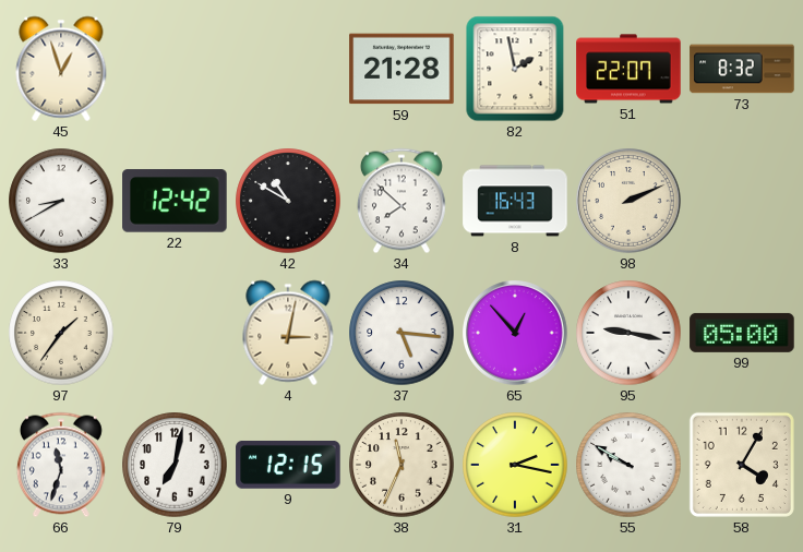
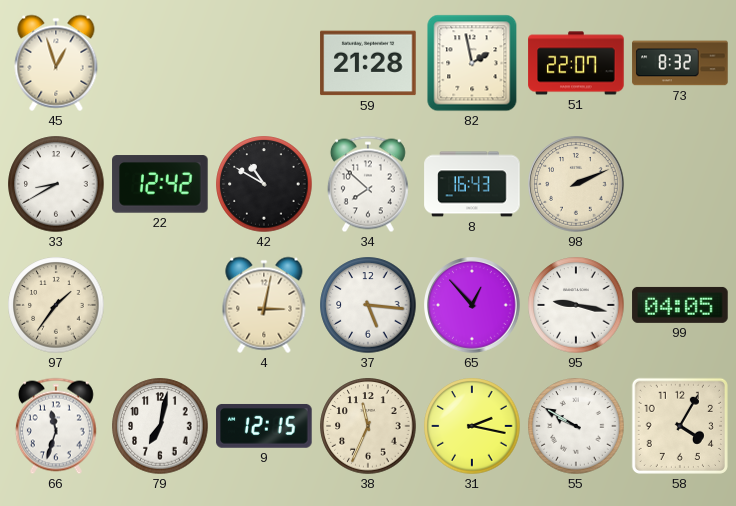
99: 05:00 -> 04:05
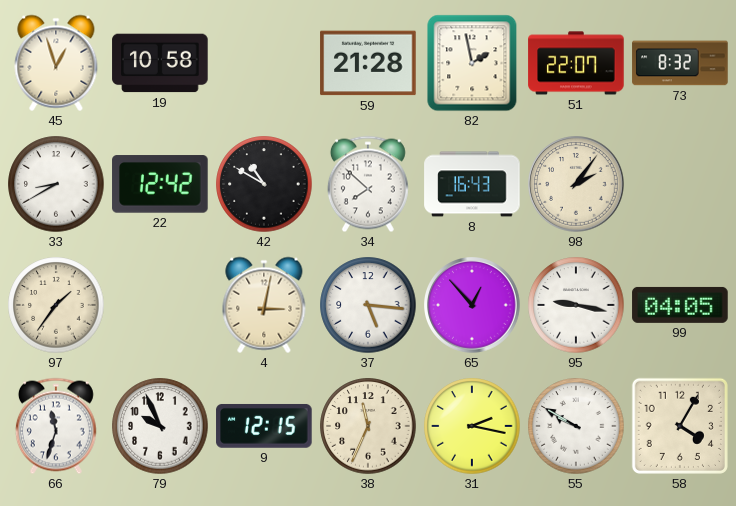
19: none -> 10:58
98: 2:11 -> 2:06
79: 7:02 -> 9:56
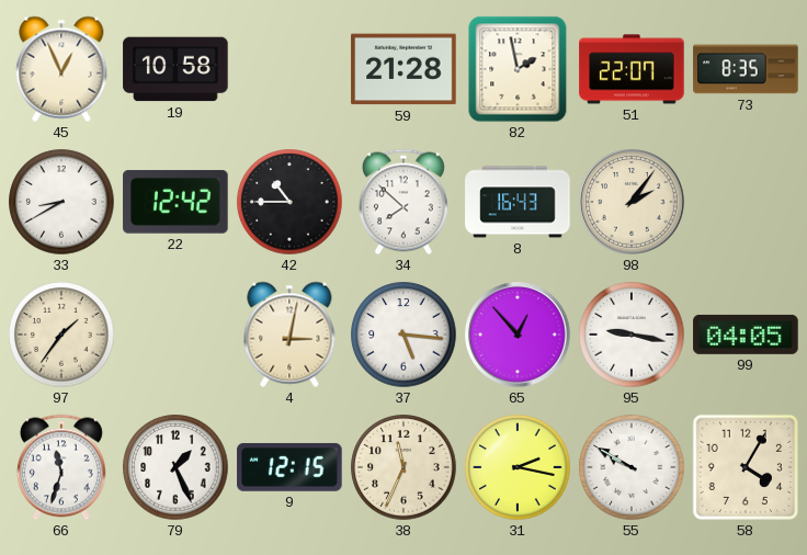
45: 12:57 -> 12:56
73: 8:32 -> 8:35
42: 10:50 -> 10:45
79: 9:56 -> 1:26
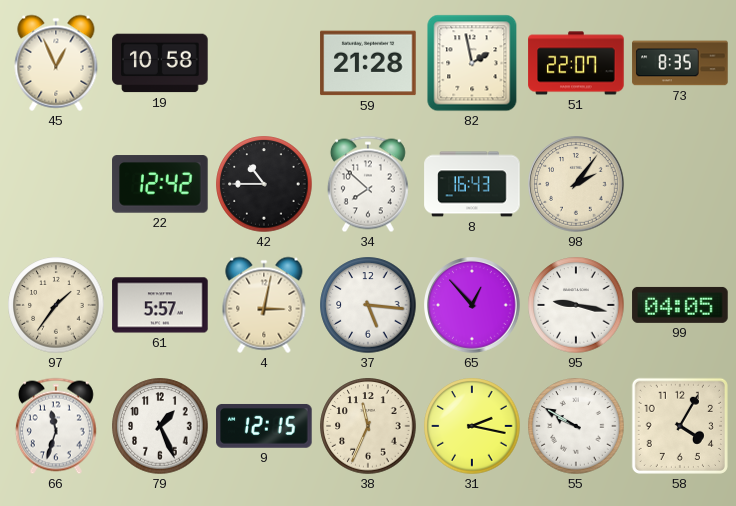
33: 8:40 -> none
61: none -> 5:57
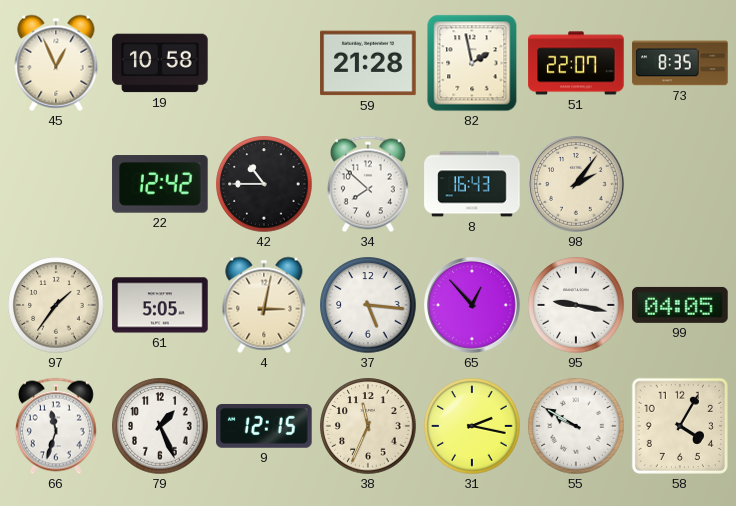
61: 5:57 -> 5:05
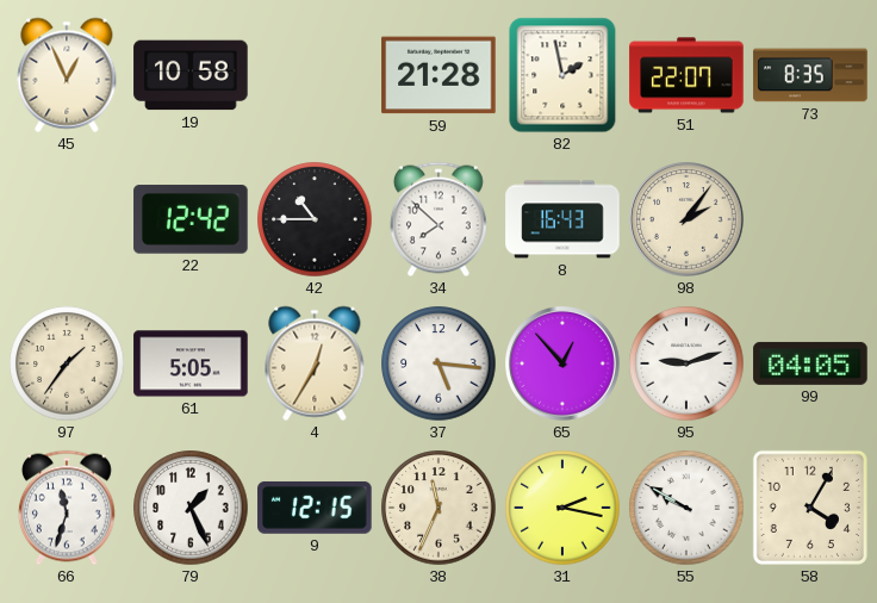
4: 3:02 -> 12:35
95: 9:17 -> 9:12
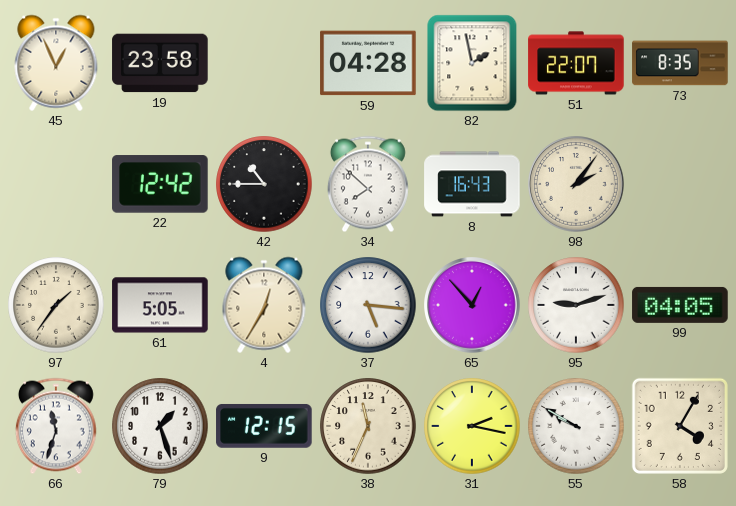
19: 10:58 -> 23:58
59: 21:28 -> 04:28
79: 1:26 -> 1:27
